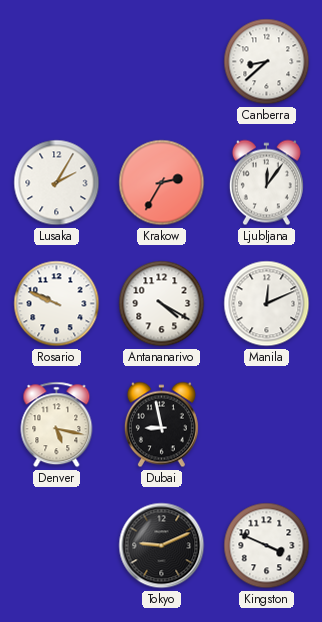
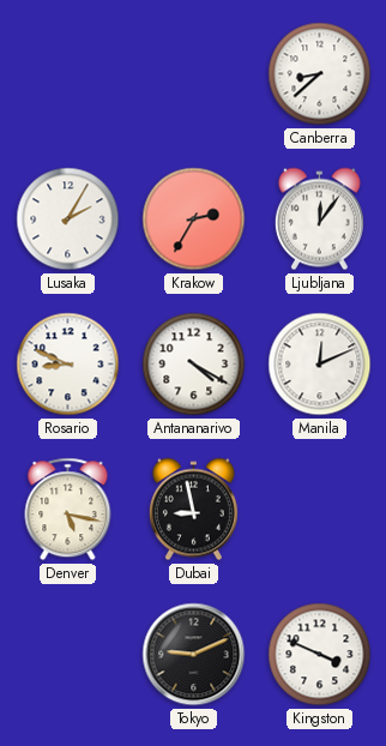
Rosario: 9:49 -> 8:49
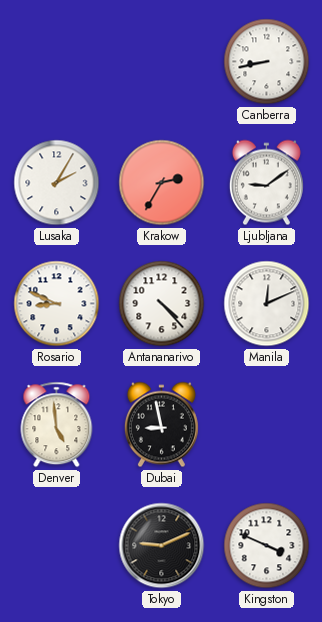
Canberra: 8:38 -> 8:43
Ljubljana: 12:06 -> 9:09
Antananarivo: 4:20 -> 4:23
Denver: 5:17 -> 4:59
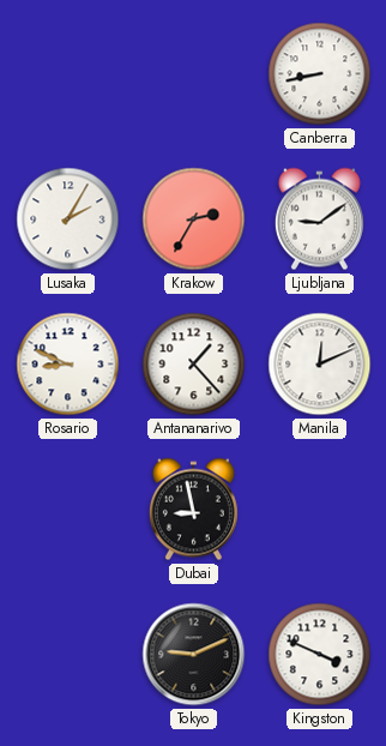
Antananarivo: 4:23 -> 1:23
Denver: 4:59 -> none
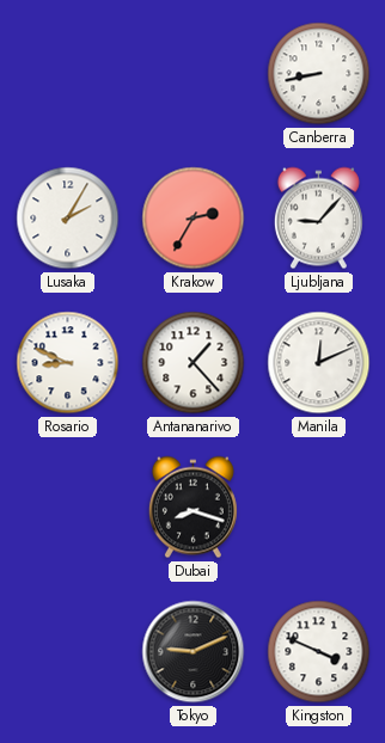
Ljubljana: 9:09 -> 9:07
Dubai: 8:58 -> 8:18
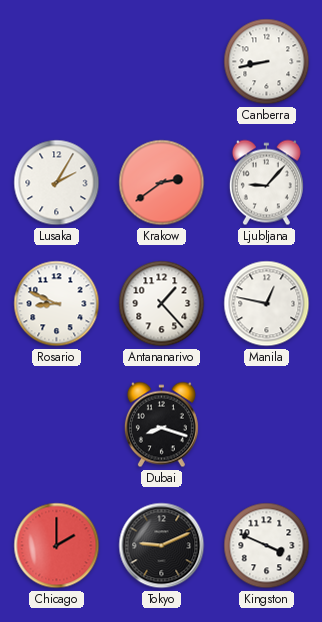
Krakow: 2:35 -> 2:39
Manila: 12:11 -> 12:47
Chicago: none -> 2:00
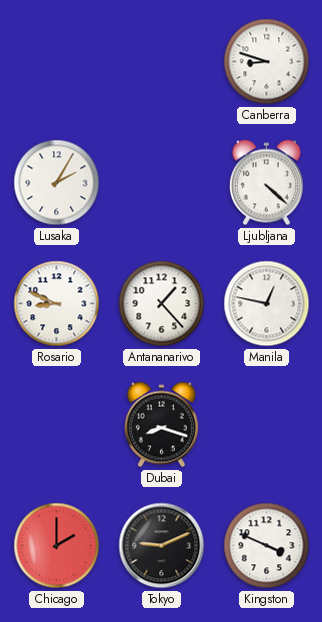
Canberra: 8:43 -> 8:48
Krakow: 2:39 -> none
Ljubljana: 9:07 -> 4:22
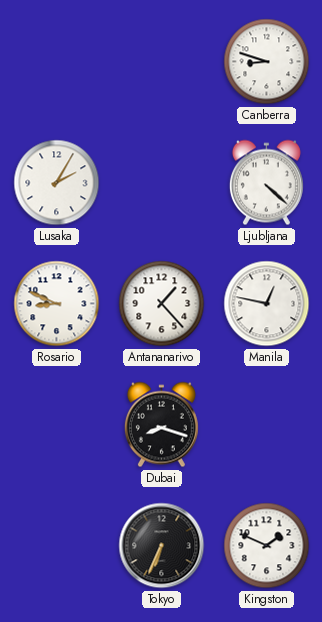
Chicago: 2:00 -> none
Tokyo: 9:11 -> 6:34
Kingston: 3:49 -> 1:49
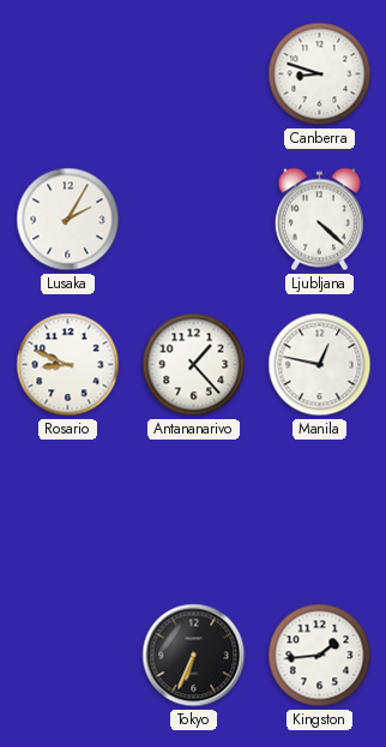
Dubai: 8:18 -> none
Kingston: 1:49 -> 1:44
